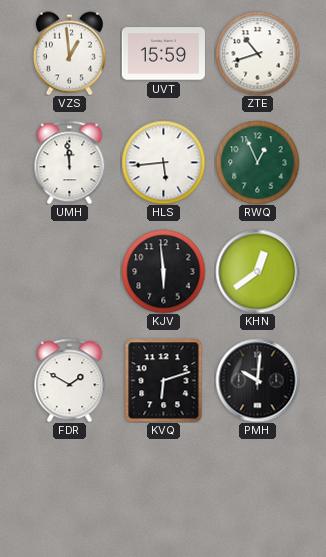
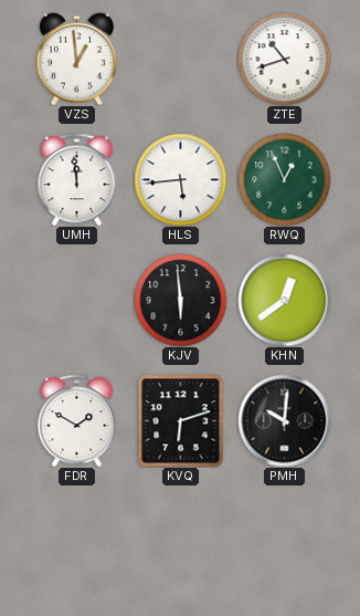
UVT: 15:59 -> none
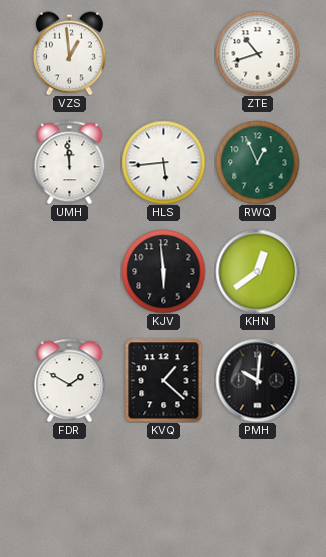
KVQ: 6:12 -> 1:22
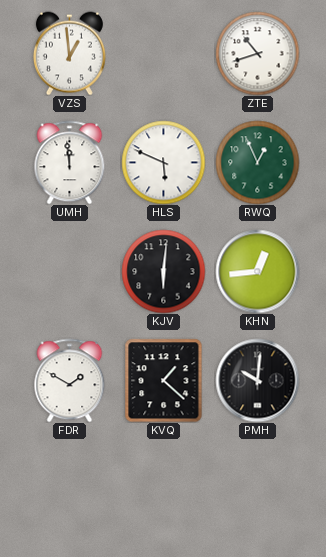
HLS: 5:44 -> 5:49
KJV: 5:59 -> 6:01
KHN: 12:39 -> 12:44
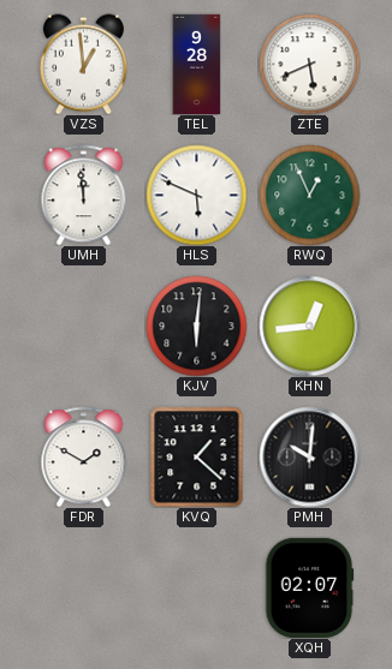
TEL: none -> 9:28
ZTE: 10:42 -> 5:41
XQH: none -> 02:07
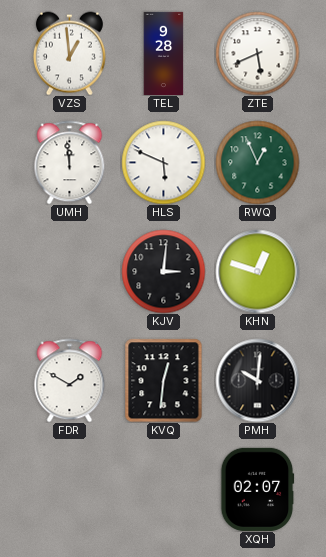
KJV: 6:01 -> 3:01
KHN: 12:44 -> 12:48
KVQ: 1:22 -> 12:31
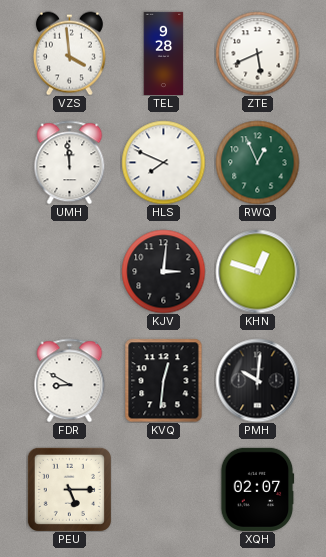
VZS: 12:59 -> 3:59
HLS: 5:49 -> 7:49
FDR: 1:50 -> 8:50
PEU: none -> 5:15
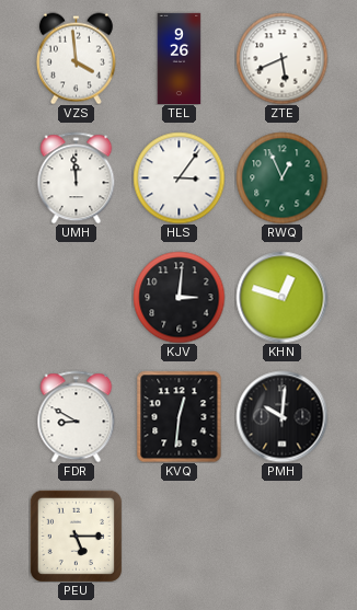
TEL: 9:28 -> 9:26
HLS: 7:49 -> 3:06
XQH: 02:07 -> none
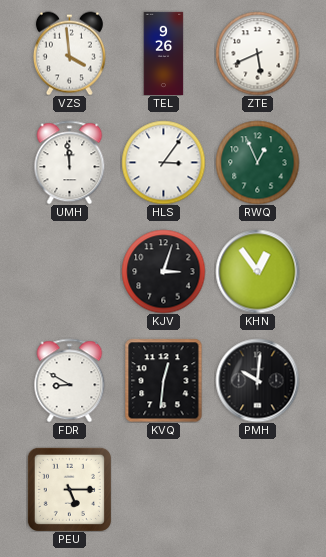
KJV: 3:01 -> 3:03
KHN: 12:48 -> 12:54
